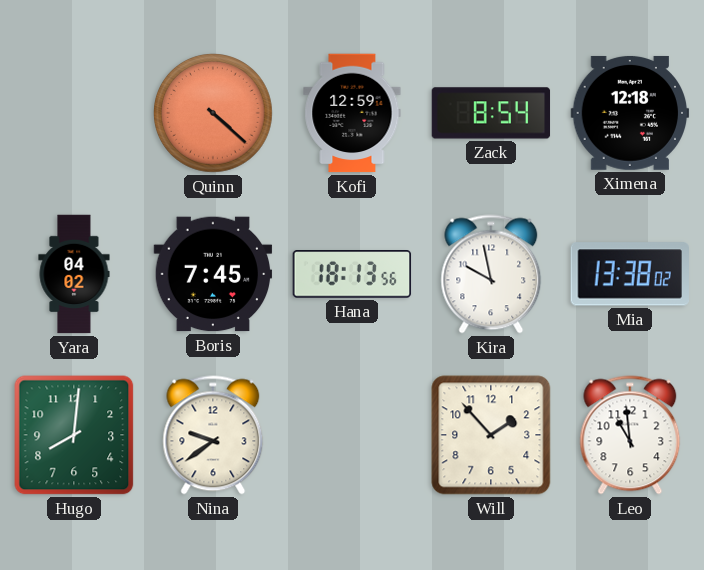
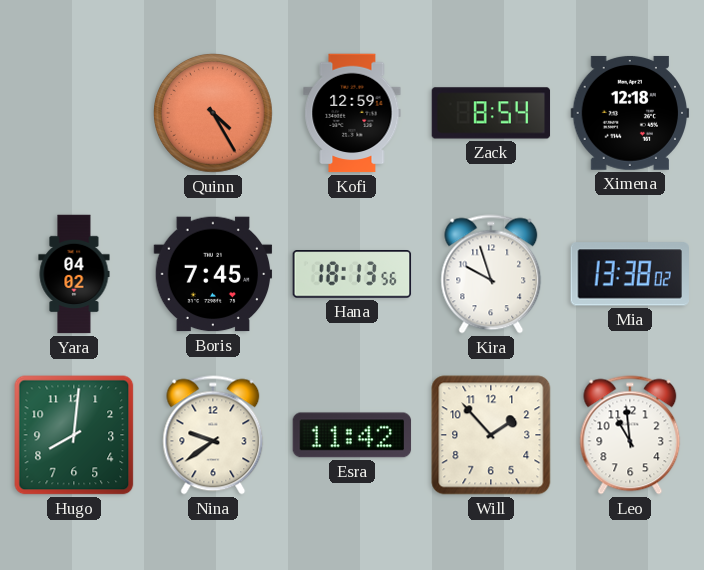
Quinn: 4:22 -> 4:25
Kira: 9:58 -> 9:57
Esra: none -> 11:42
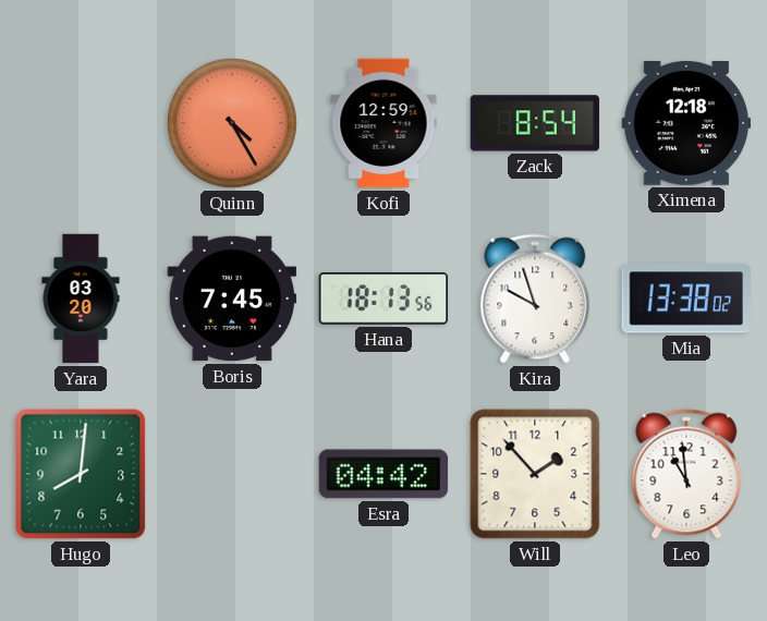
Yara: 04:02 -> 03:20
Nina: 9:39 -> none
Esra: 11:42 -> 04:42
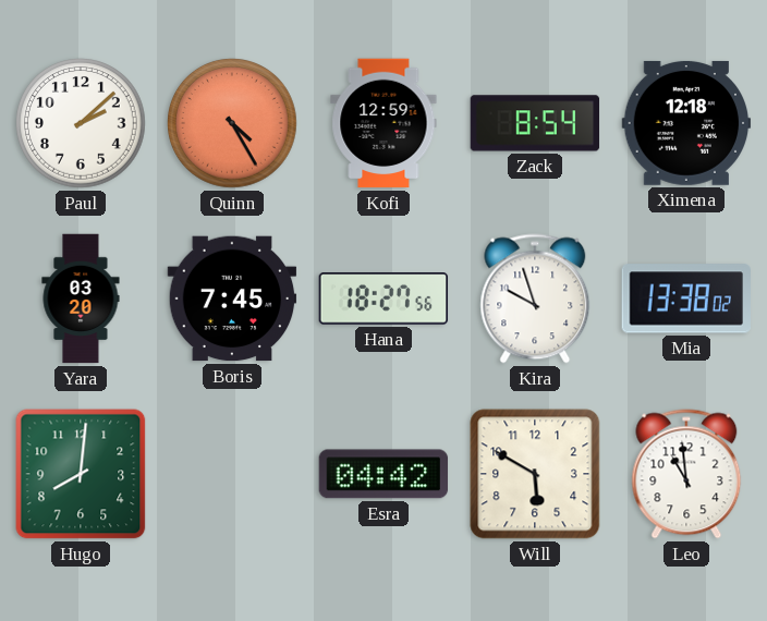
Paul: none -> 2:08
Hana: 18:13 -> 18:27
Will: 1:53 -> 5:50
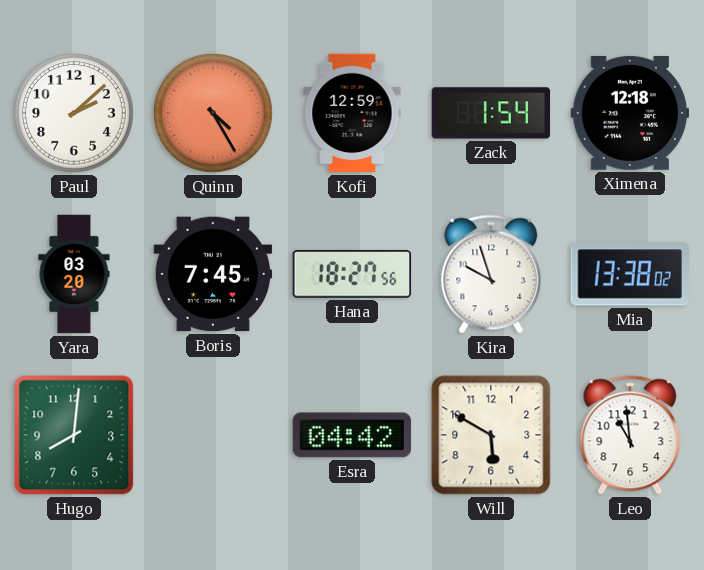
Zack: 8:54 -> 1:54
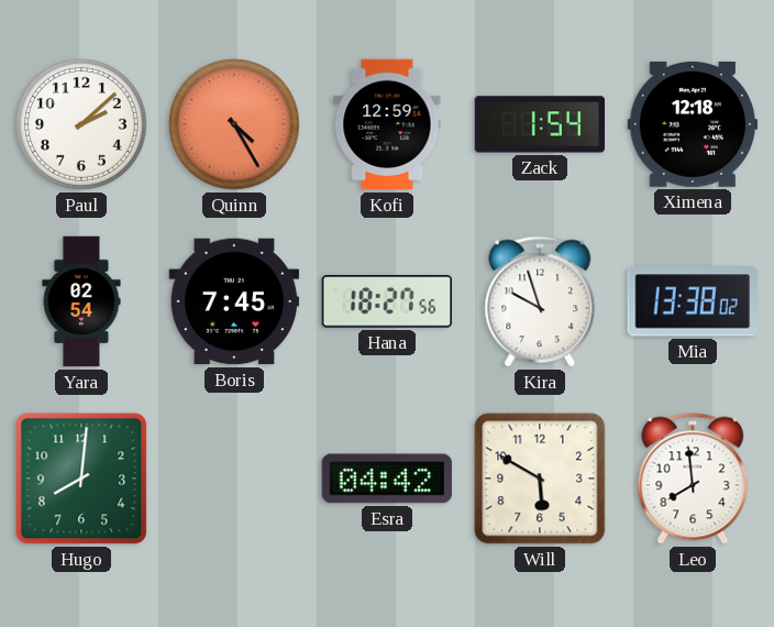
Yara: 03:20 -> 02:54
Leo: 10:59 -> 7:59
